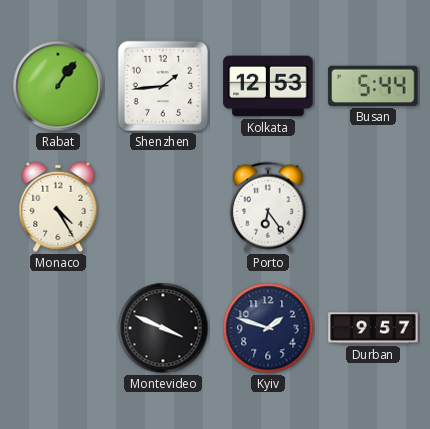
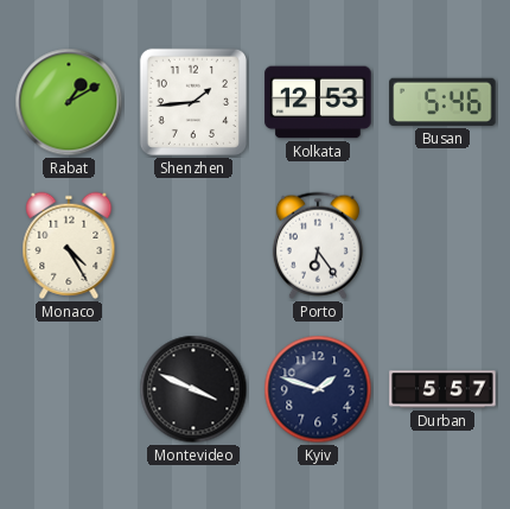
Rabat: 1:06 -> 1:10
Busan: 5:44 -> 5:46
Durban: 9:57 -> 5:57
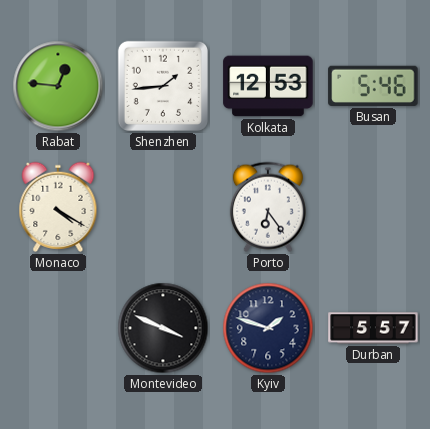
Rabat: 1:10 -> 12:46
Monaco: 4:25 -> 4:20
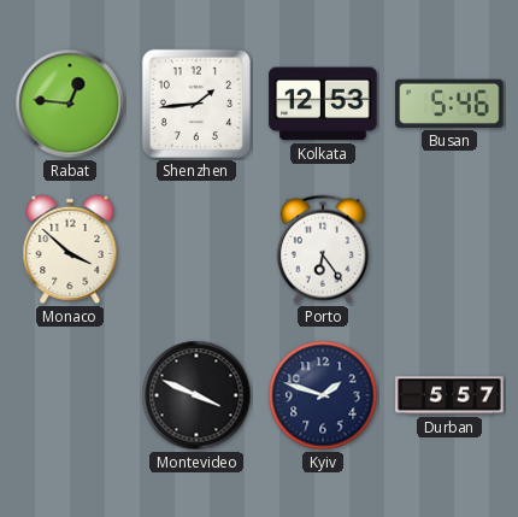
Monaco: 4:20 -> 3:52
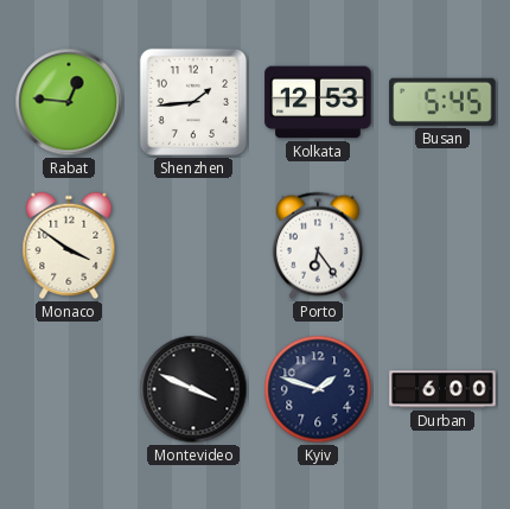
Busan: 5:46 -> 5:45
Monaco: 3:52 -> 3:51
Durban: 5:57 -> 6:00
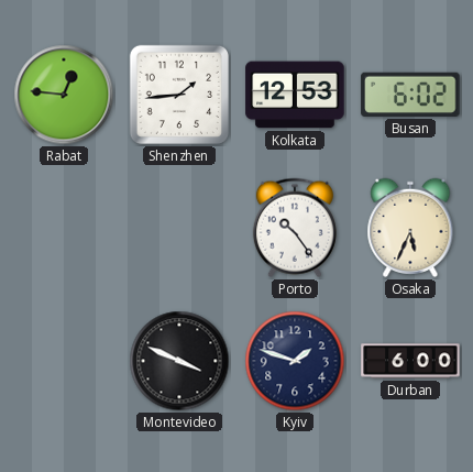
Busan: 5:45 -> 6:02
Monaco: 3:51 -> none
Porto: 6:24 -> 10:24
Osaka: none -> 5:34
